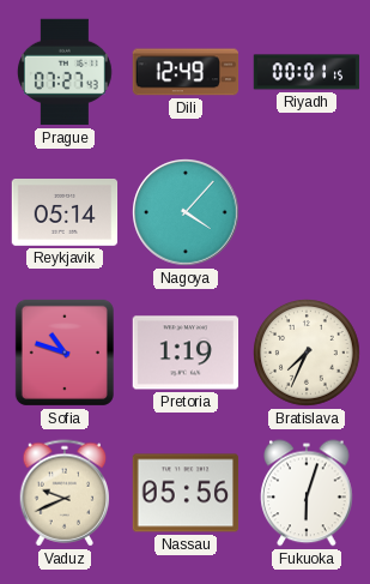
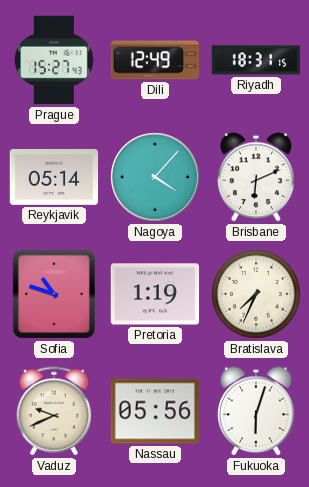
Prague: 07:27 -> 15:27
Riyadh: 00:01 -> 18:31
Brisbane: none -> 6:11
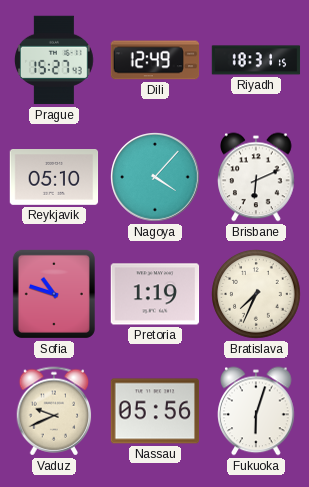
Reykjavik: 05:14 -> 05:10
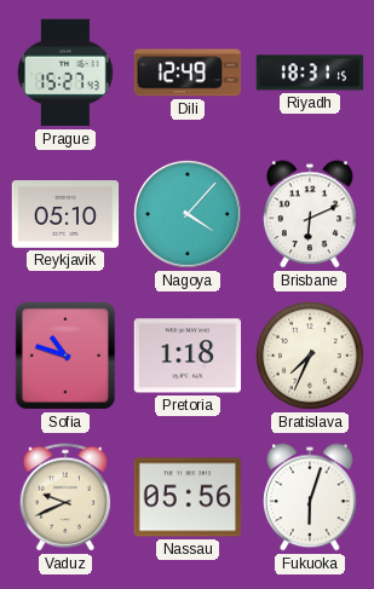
Pretoria: 1:19 -> 1:18
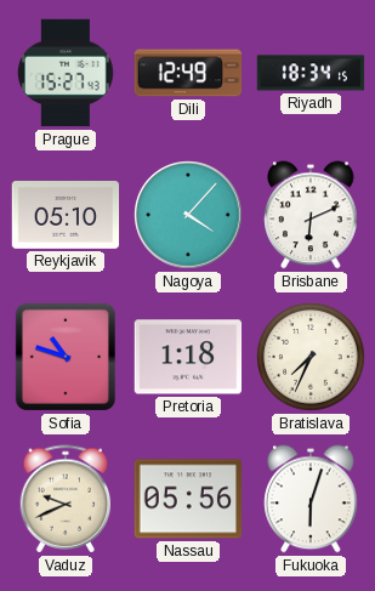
Riyadh: 18:31 -> 18:34
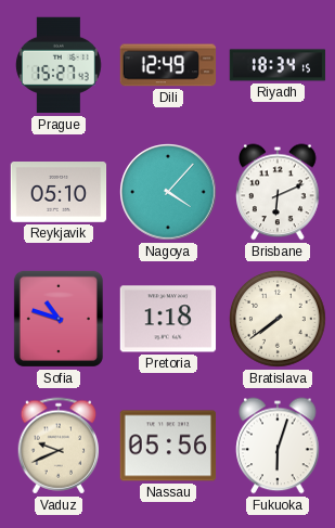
Bratislava: 7:34 -> 7:39
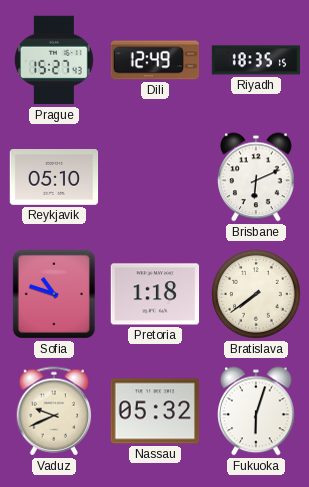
Riyadh: 18:34 -> 18:35
Nagoya: 4:07 -> none
Nassau: 05:56 -> 05:32
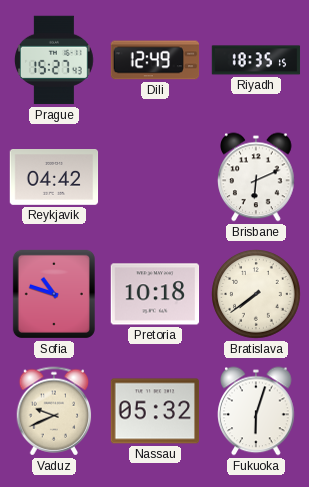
Reykjavik: 05:10 -> 04:42
Pretoria: 1:18 -> 10:18
